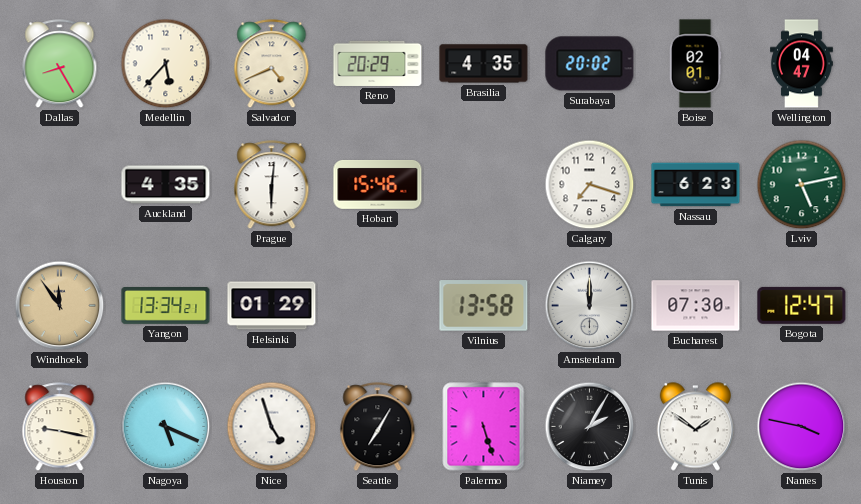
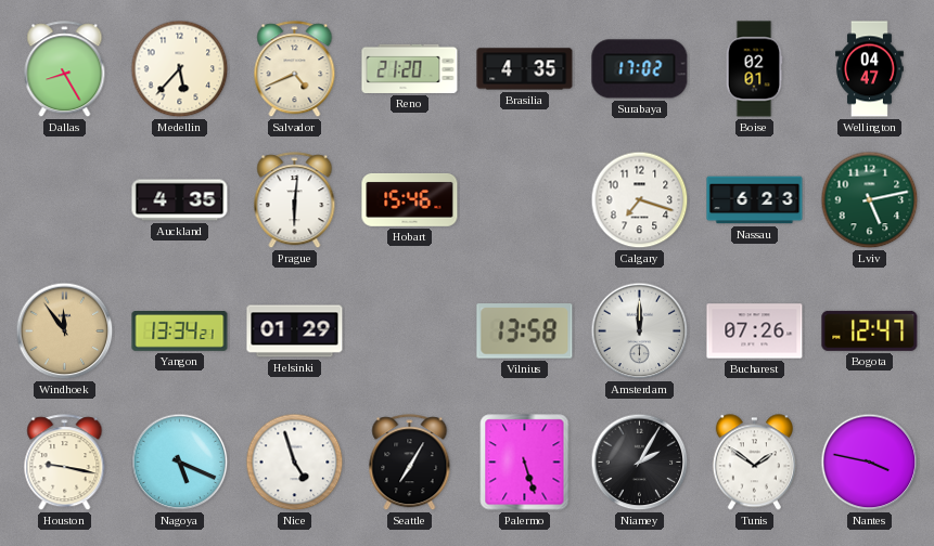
Reno: 20:29 -> 21:20
Surabaya: 20:02 -> 17:02
Bucharest: 07:30 -> 07:26
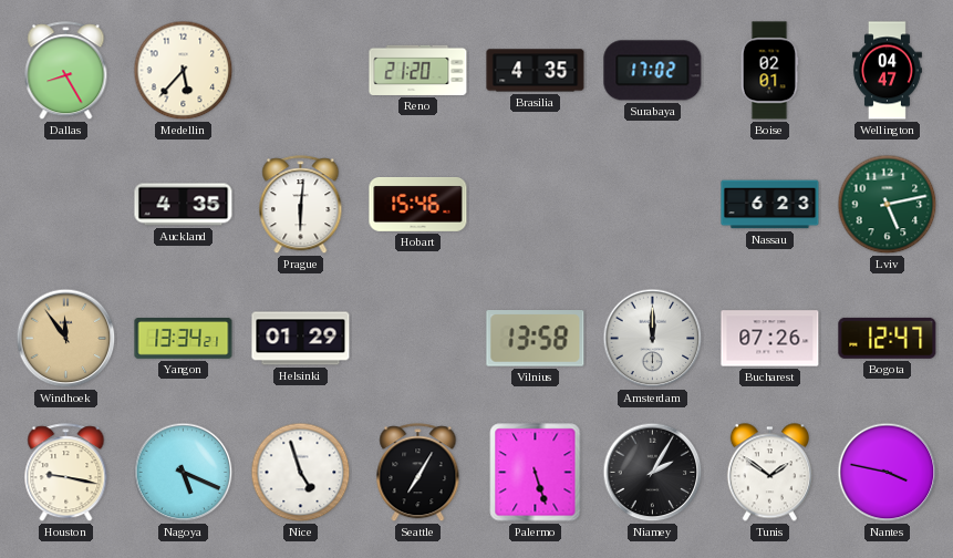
Salvador: 4:41 -> none
Calgary: 7:18 -> none
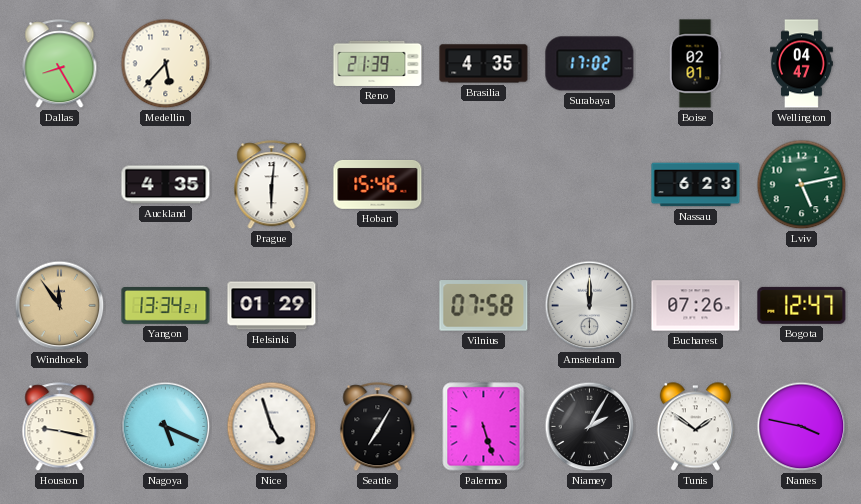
Reno: 21:20 -> 21:39
Vilnius: 13:58 -> 07:58
